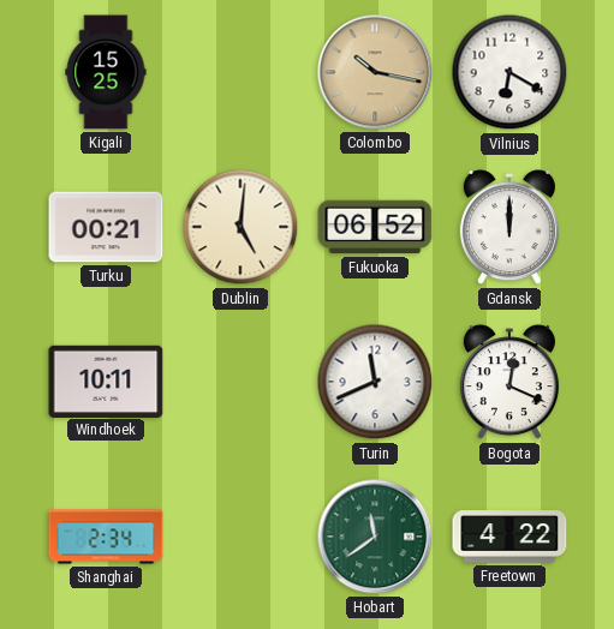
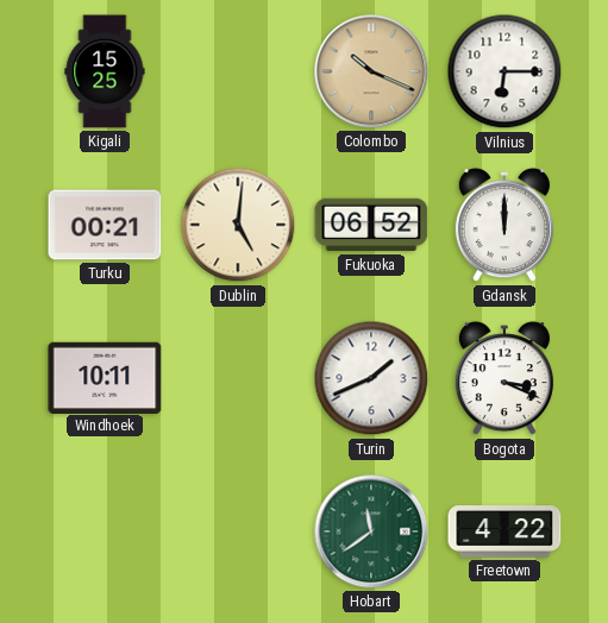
Colombo: 10:17 -> 10:19
Vilnius: 6:20 -> 6:15
Turin: 11:41 -> 1:41
Bogota: 12:19 -> 3:19
Shanghai: 2:34 -> none
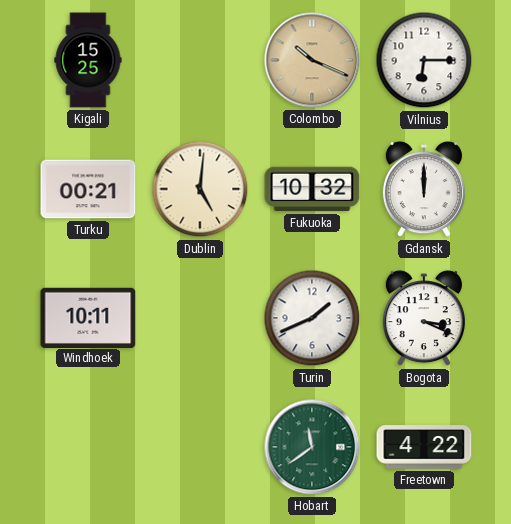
Fukuoka: 06:52 -> 10:32
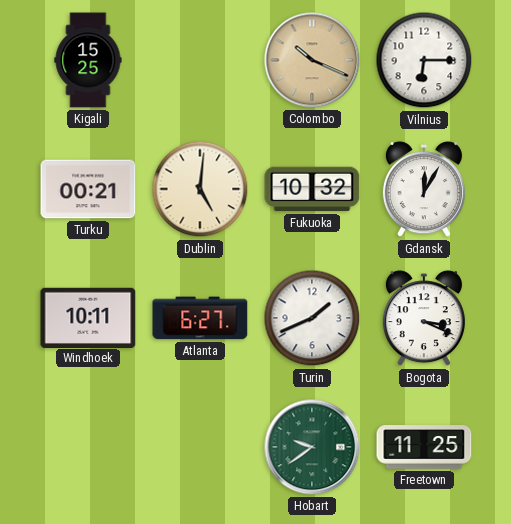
Gdansk: 12:00 -> 12:05
Atlanta: none -> 6:27
Hobart: 11:39 -> 9:39
Freetown: 4:22 -> 11:25
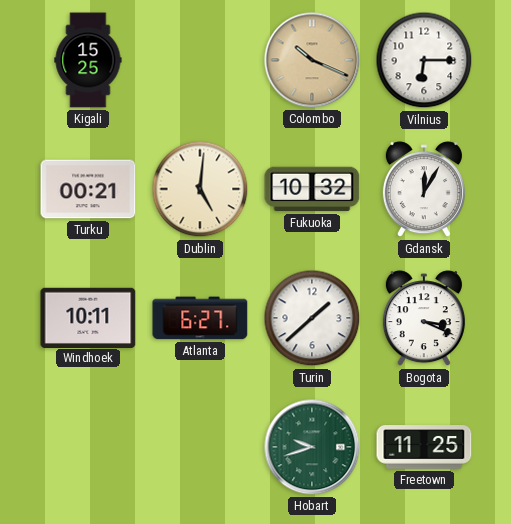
Turin: 1:41 -> 1:38
Hobart: 9:39 -> 9:42
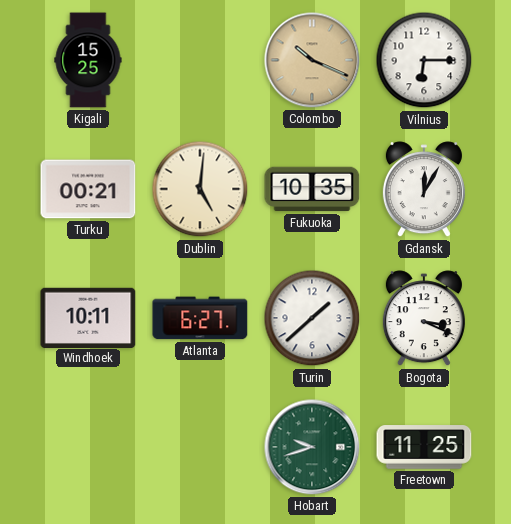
Fukuoka: 10:32 -> 10:35
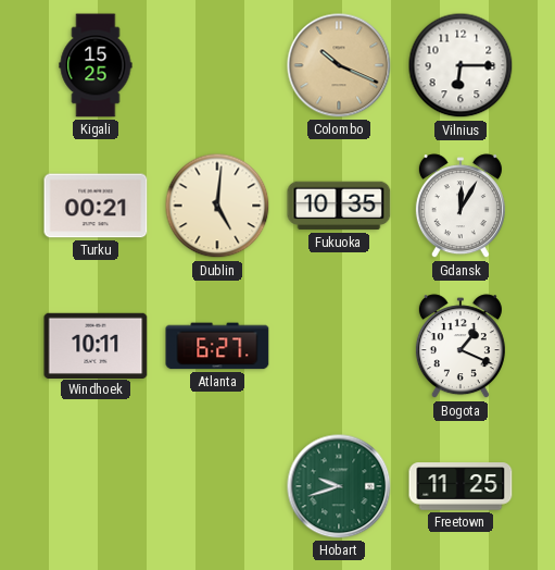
Turin: 1:38 -> none
Bogota: 3:19 -> 1:19
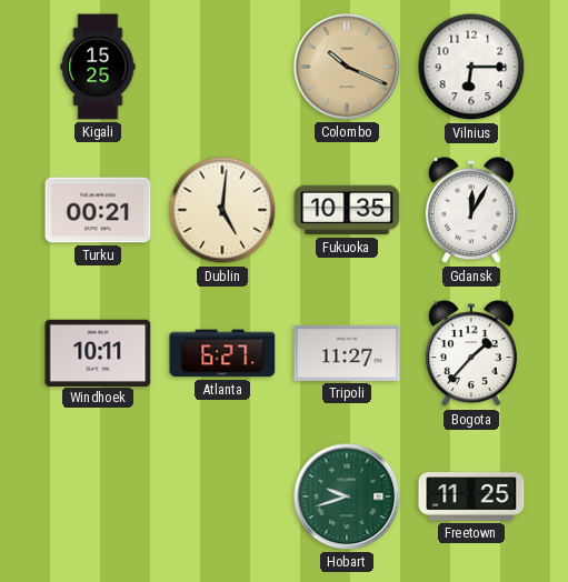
Tripoli: none -> 11:27
Bogota: 1:19 -> 1:37
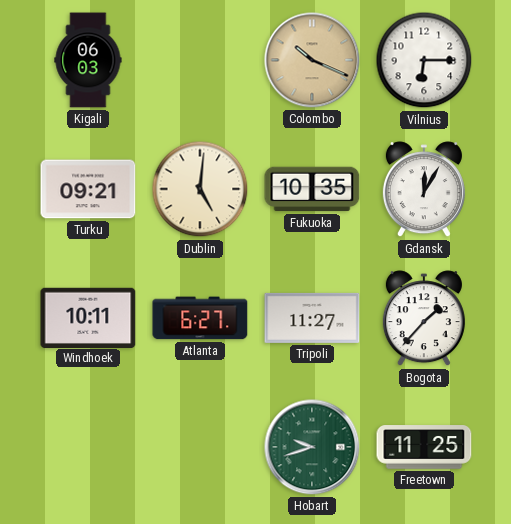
Kigali: 15:25 -> 06:03
Turku: 00:21 -> 09:21
